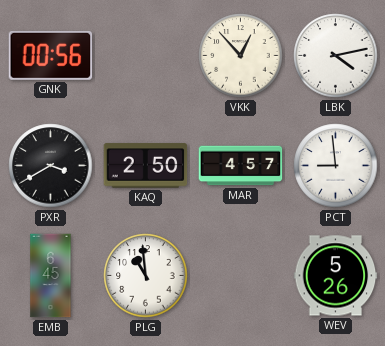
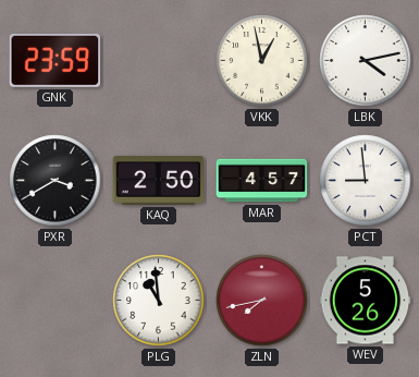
GNK: 00:56 -> 23:59
VKK: 12:53 -> 12:58
EMB: 6:45 -> none
ZLN: none -> 7:43
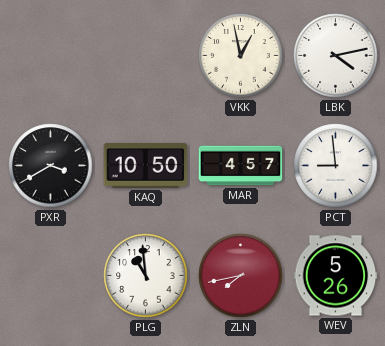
GNK: 23:59 -> none
KAQ: 2:50 -> 10:50
